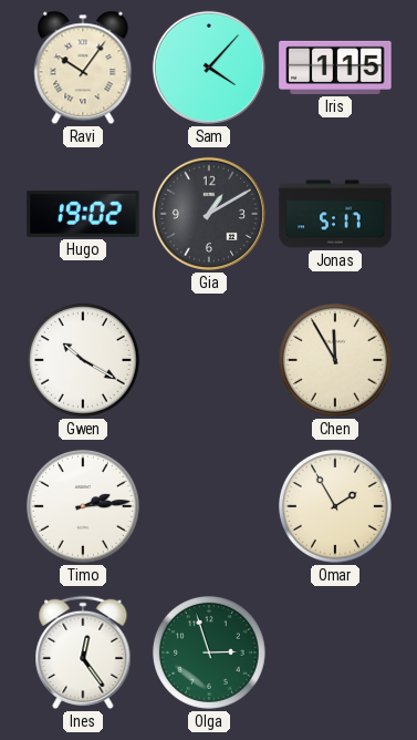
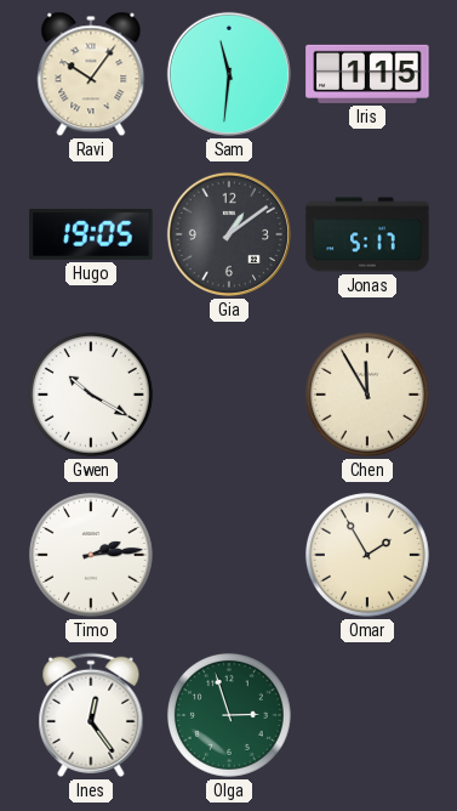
Sam: 4:07 -> 11:31
Hugo: 19:02 -> 19:05
Gia: 1:10 -> 1:09
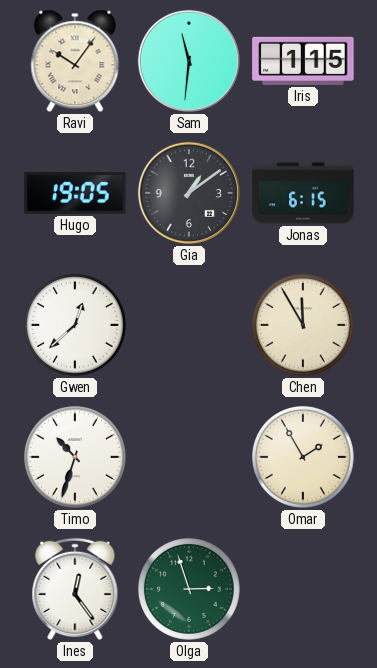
Jonas: 5:17 -> 6:15
Gwen: 10:20 -> 12:38
Timo: 2:14 -> 10:33
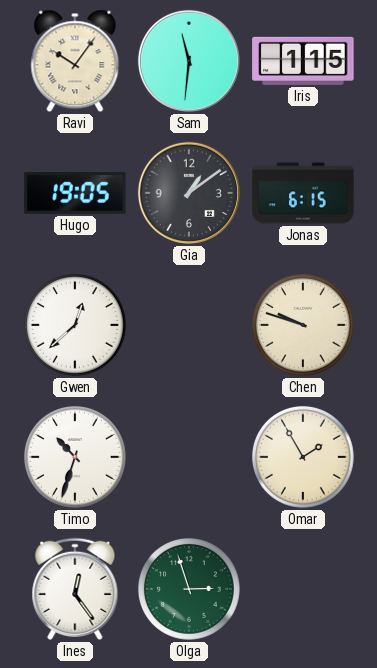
Chen: 11:55 -> 9:48
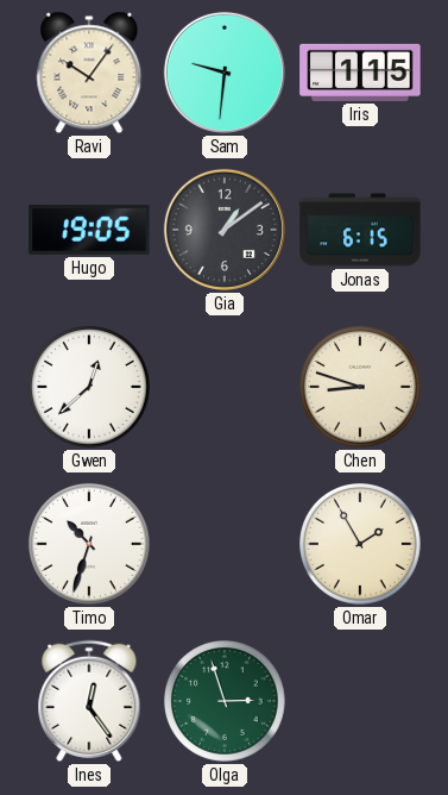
Sam: 11:31 -> 9:31
Chen: 9:48 -> 8:48
